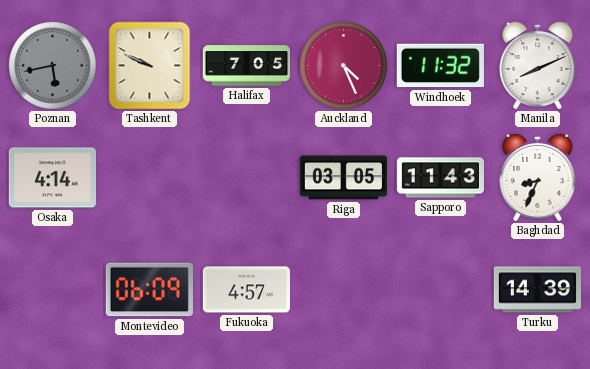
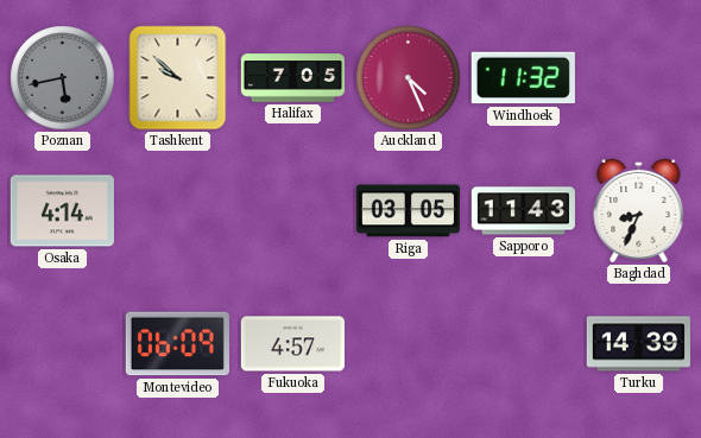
Tashkent: 9:49 -> 9:52
Manila: 8:11 -> none
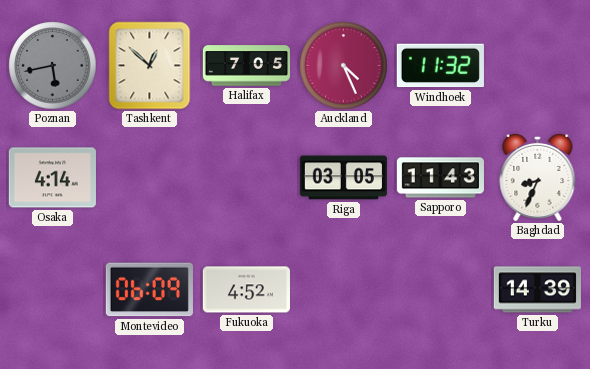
Tashkent: 9:52 -> 12:52
Fukuoka: 4:57 -> 4:52
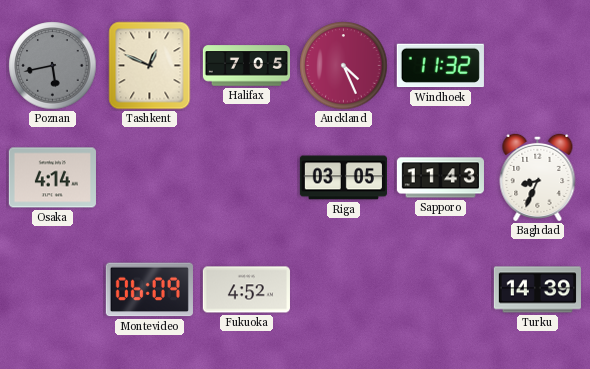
Tashkent: 12:52 -> 12:49
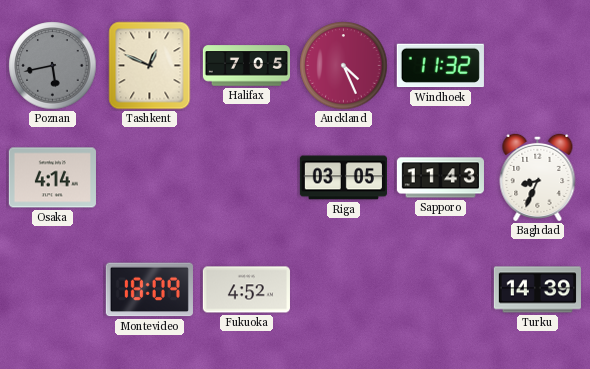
Montevideo: 06:09 -> 18:09
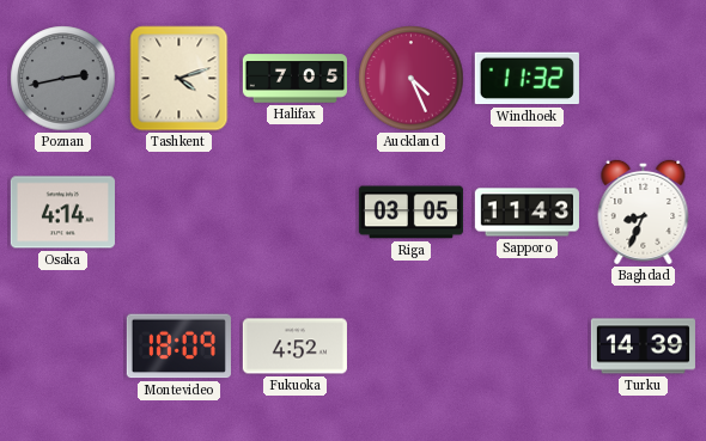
Poznan: 5:43 -> 2:43
Tashkent: 12:49 -> 4:12
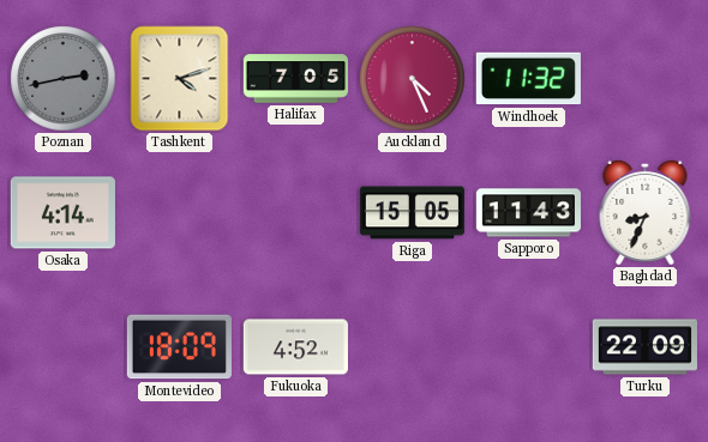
Riga: 03:05 -> 15:05
Turku: 14:39 -> 22:09
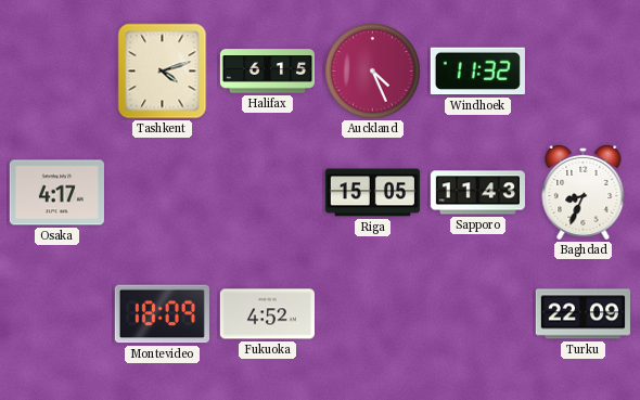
Poznan: 2:43 -> none
Halifax: 7:05 -> 6:15
Osaka: 4:14 -> 4:17
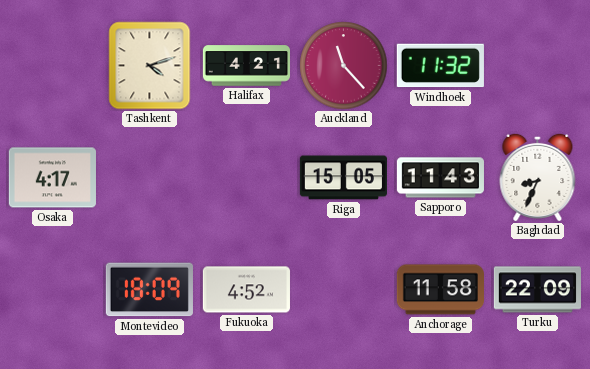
Halifax: 6:15 -> 4:21
Auckland: 4:26 -> 11:23
Anchorage: none -> 11:58
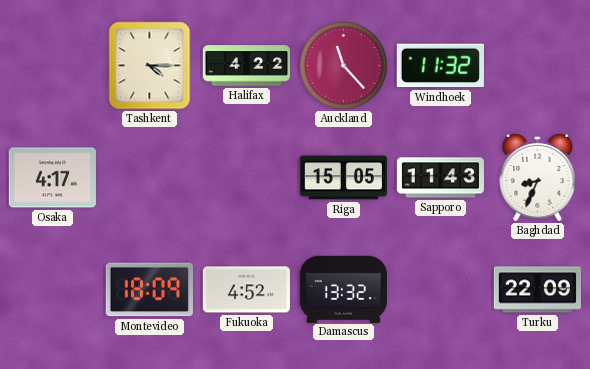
Tashkent: 4:12 -> 4:15
Halifax: 4:21 -> 4:22
Damascus: none -> 13:32
Anchorage: 11:58 -> none
